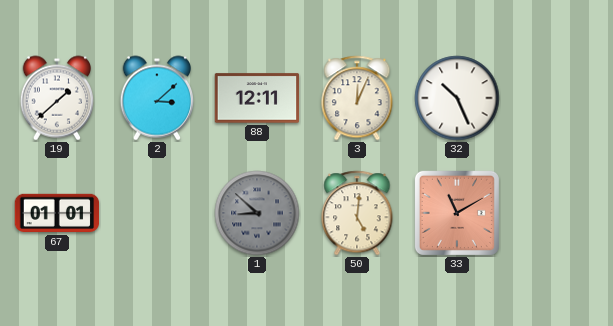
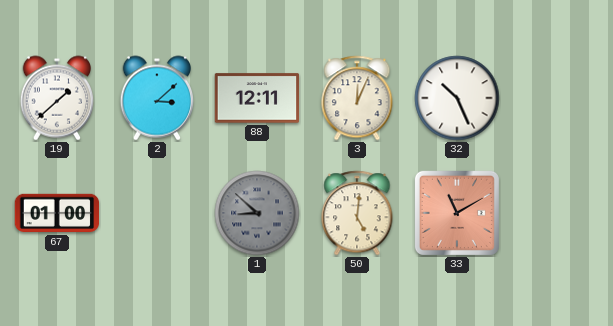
67: 01:01 -> 01:00
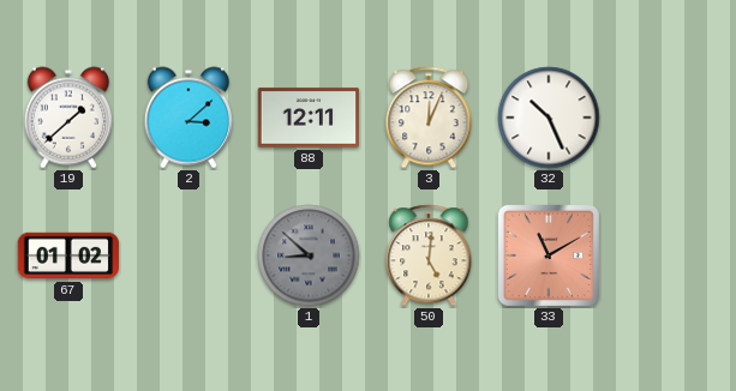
67: 01:00 -> 01:02
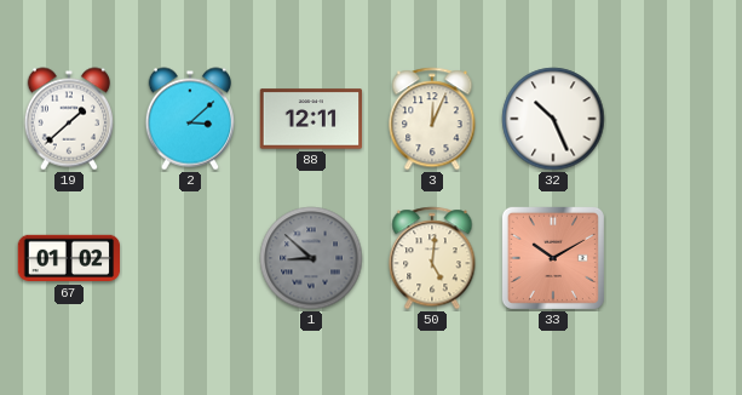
33: 11:10 -> 10:10
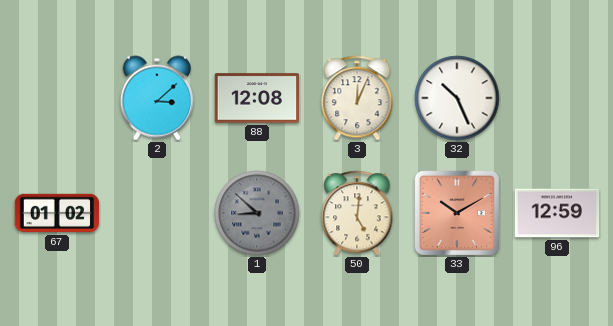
19: 1:38 -> none
88: 12:11 -> 12:08
96: none -> 12:59
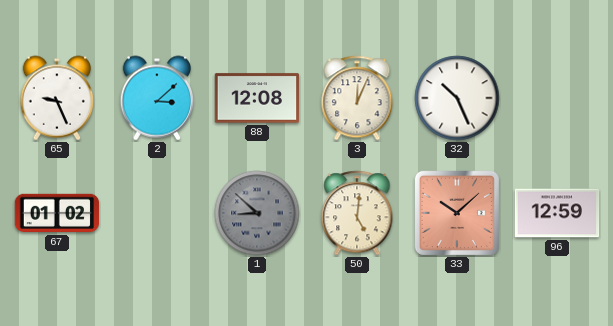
65: none -> 9:26
33: 10:10 -> 10:08
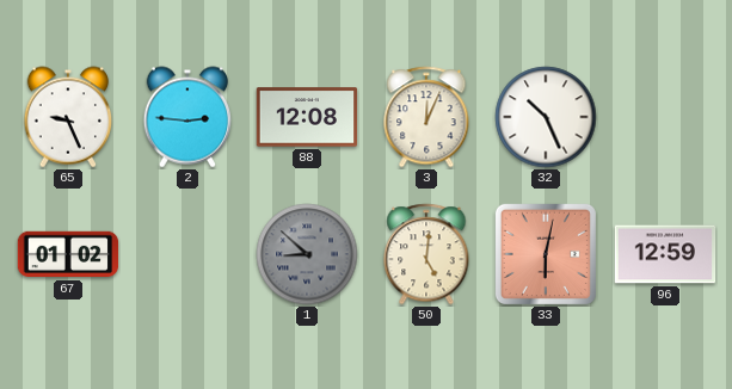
2: 3:08 -> 2:46
33: 10:08 -> 6:02
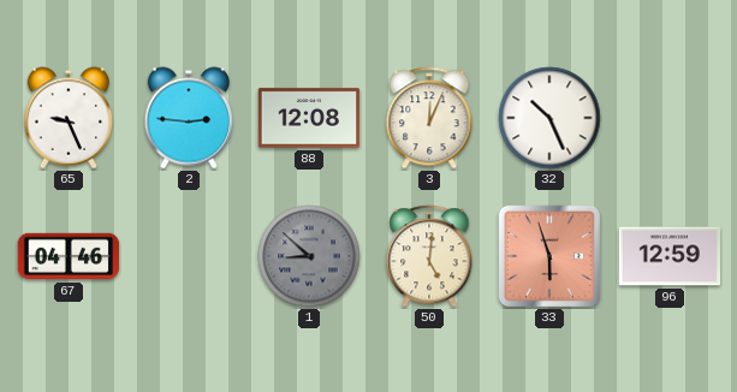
67: 01:02 -> 04:46
33: 6:02 -> 5:57
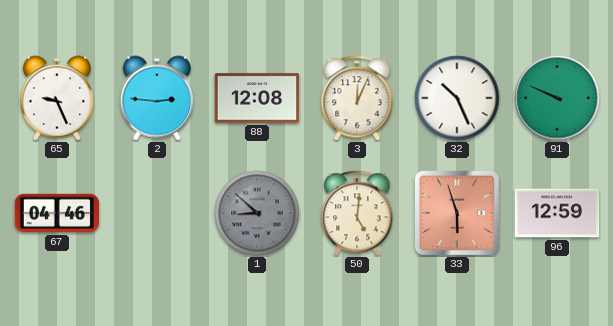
91: none -> 9:49
